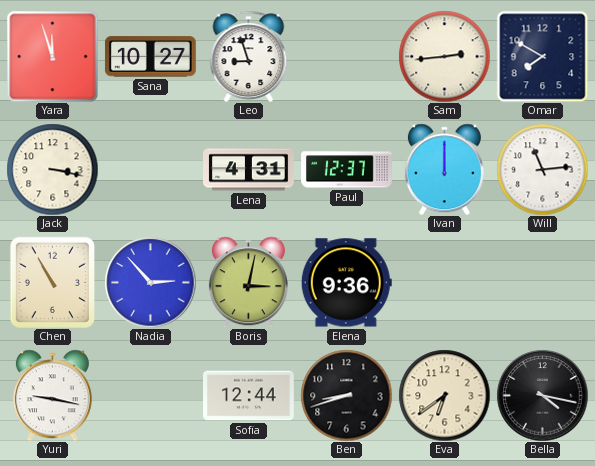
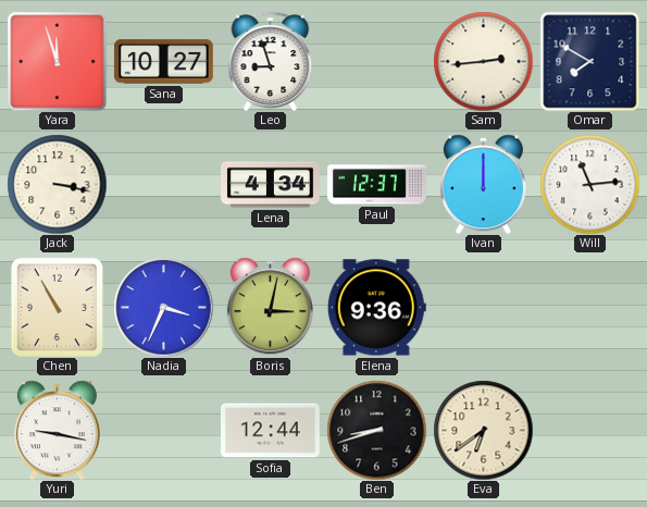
Lena: 4:31 -> 4:34
Nadia: 2:53 -> 3:34
Bella: 4:17 -> none
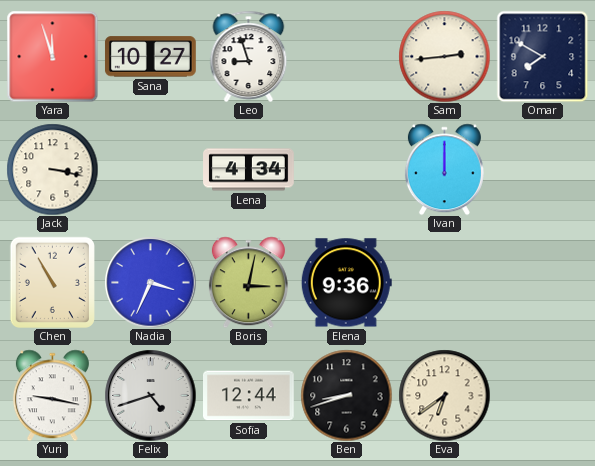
Paul: 12:37 -> none
Will: 11:14 -> none
Felix: none -> 4:42
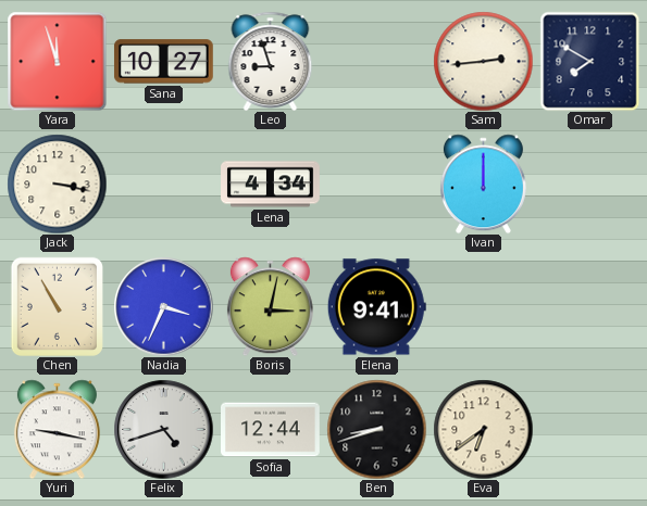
Elena: 9:36 -> 9:41
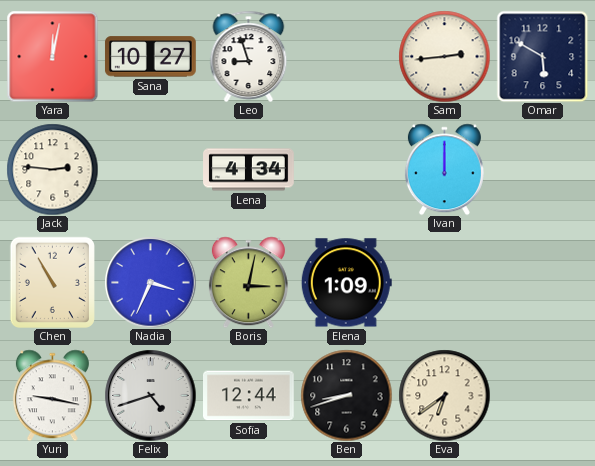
Yara: 11:57 -> 12:02
Omar: 7:50 -> 5:50
Jack: 3:17 -> 2:46
Elena: 9:41 -> 1:09
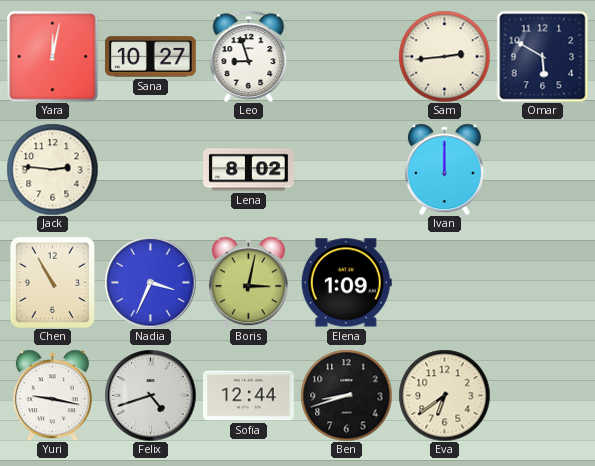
Lena: 4:34 -> 8:02
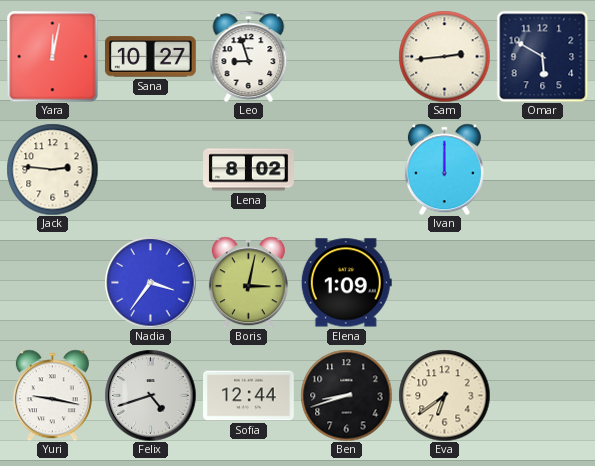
Chen: 10:55 -> none
Nadia: 3:34 -> 3:36
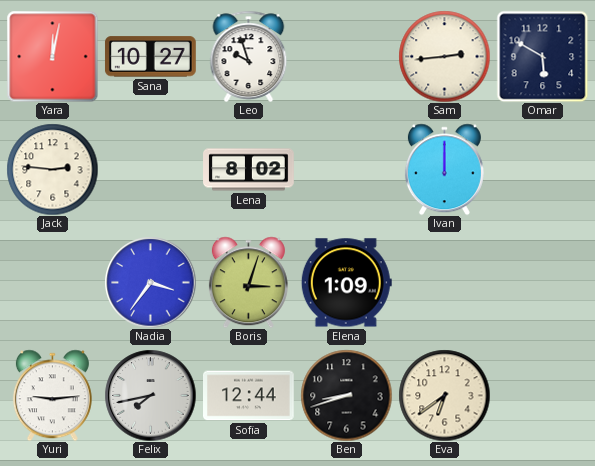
Leo: 8:57 -> 9:57
Boris: 3:02 -> 3:03
Yuri: 9:17 -> 9:14
Felix: 4:42 -> 7:43
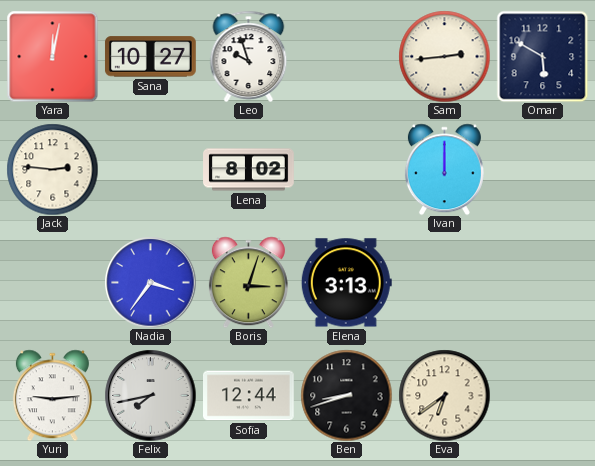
Elena: 1:09 -> 3:13
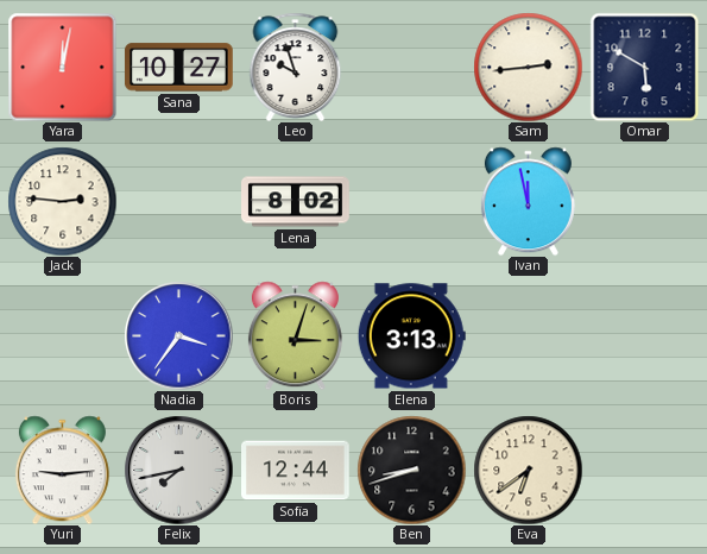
Ivan: 12:00 -> 11:58
